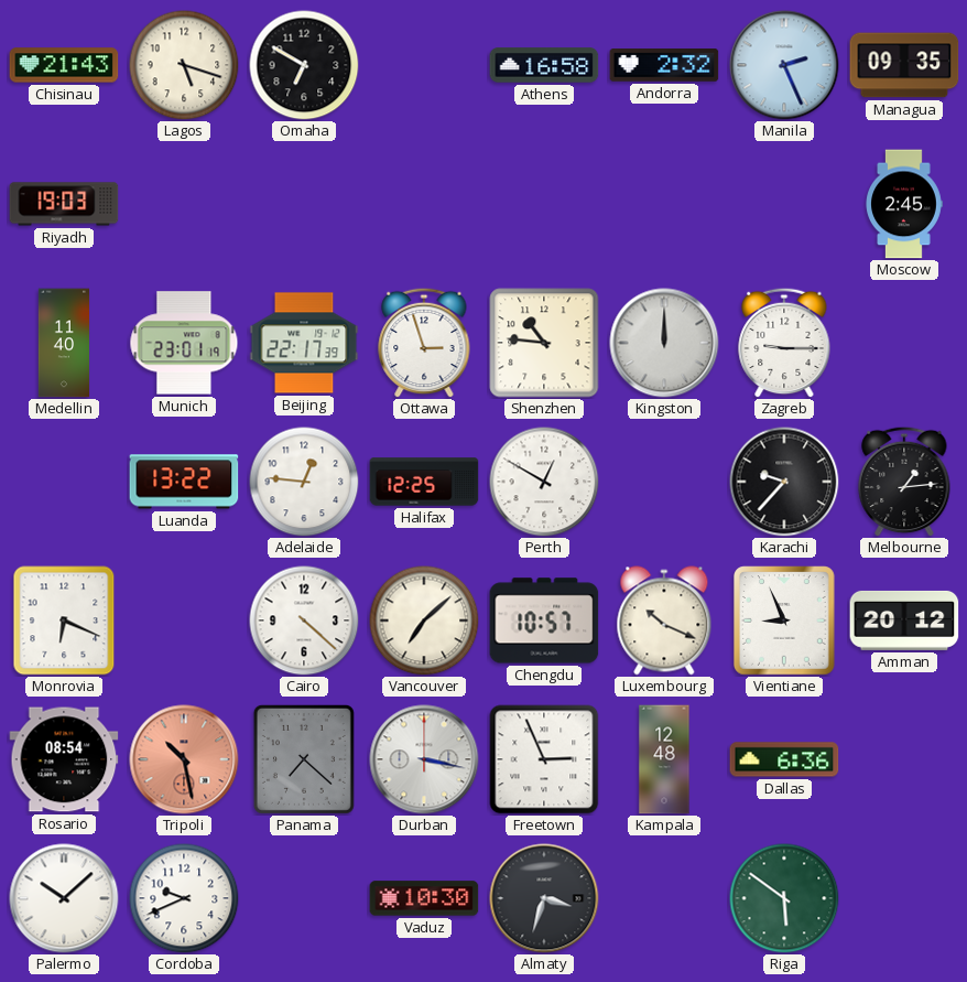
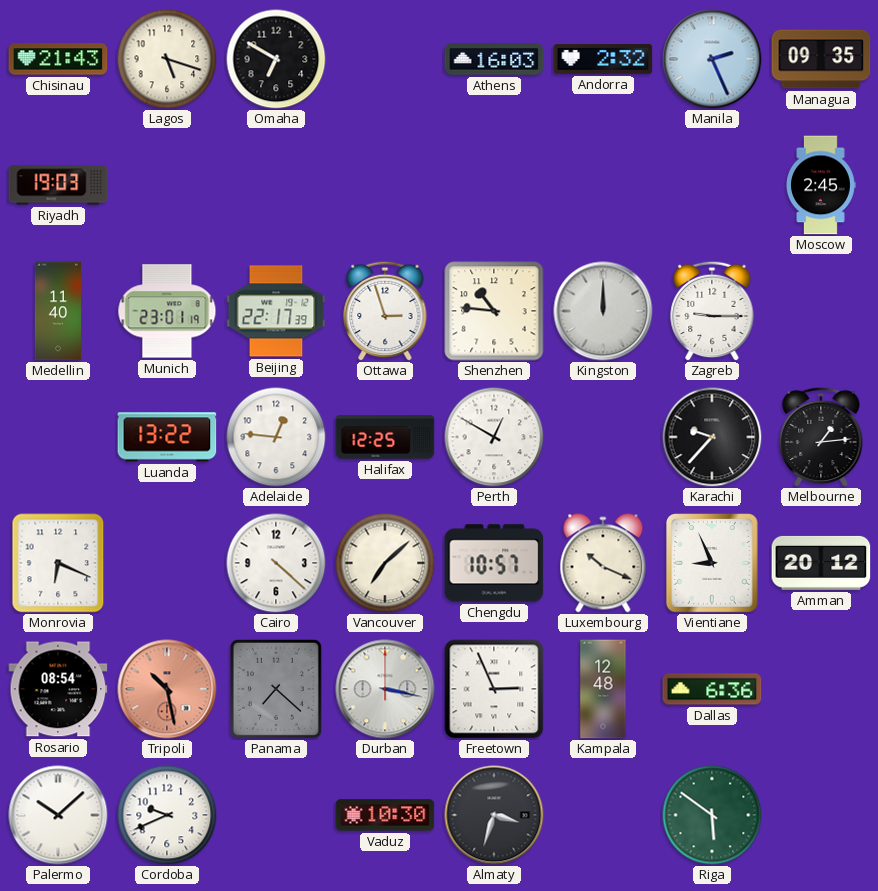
Athens: 16:58 -> 16:03
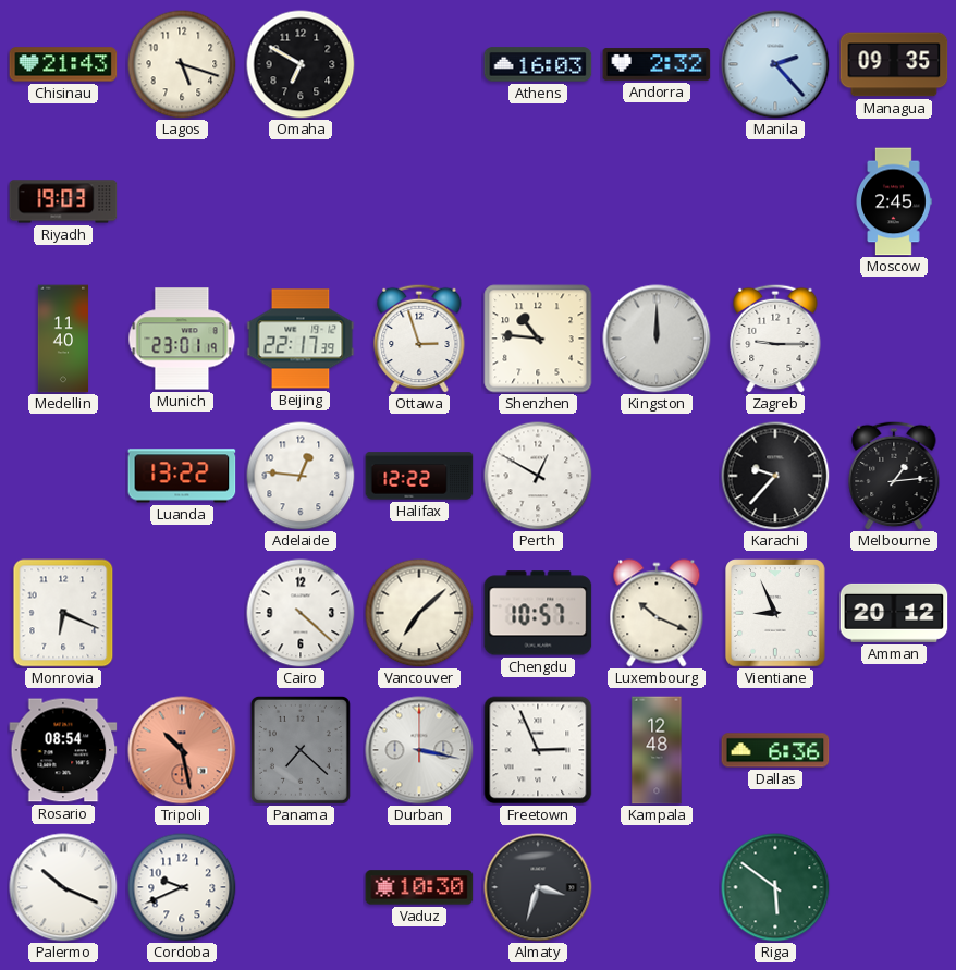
Manila: 2:26 -> 2:23
Halifax: 12:25 -> 12:22
Palermo: 10:08 -> 10:19
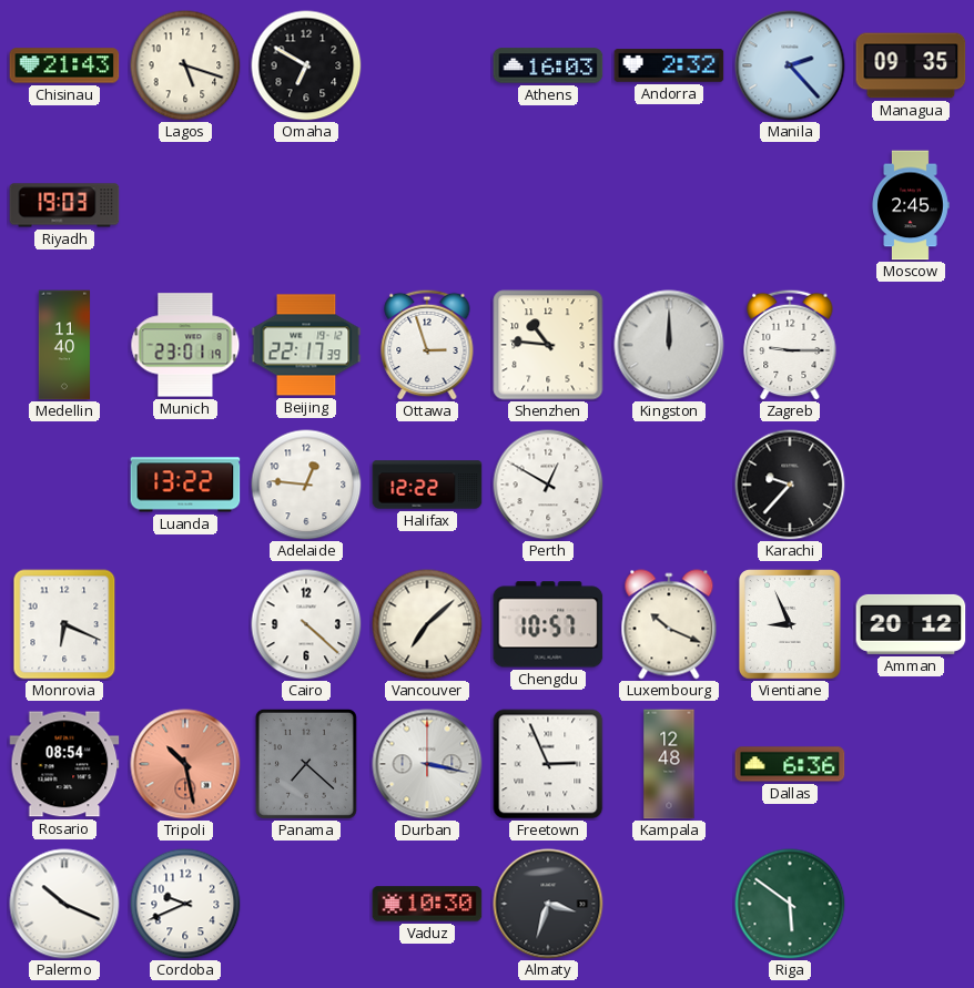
Melbourne: 1:14 -> none
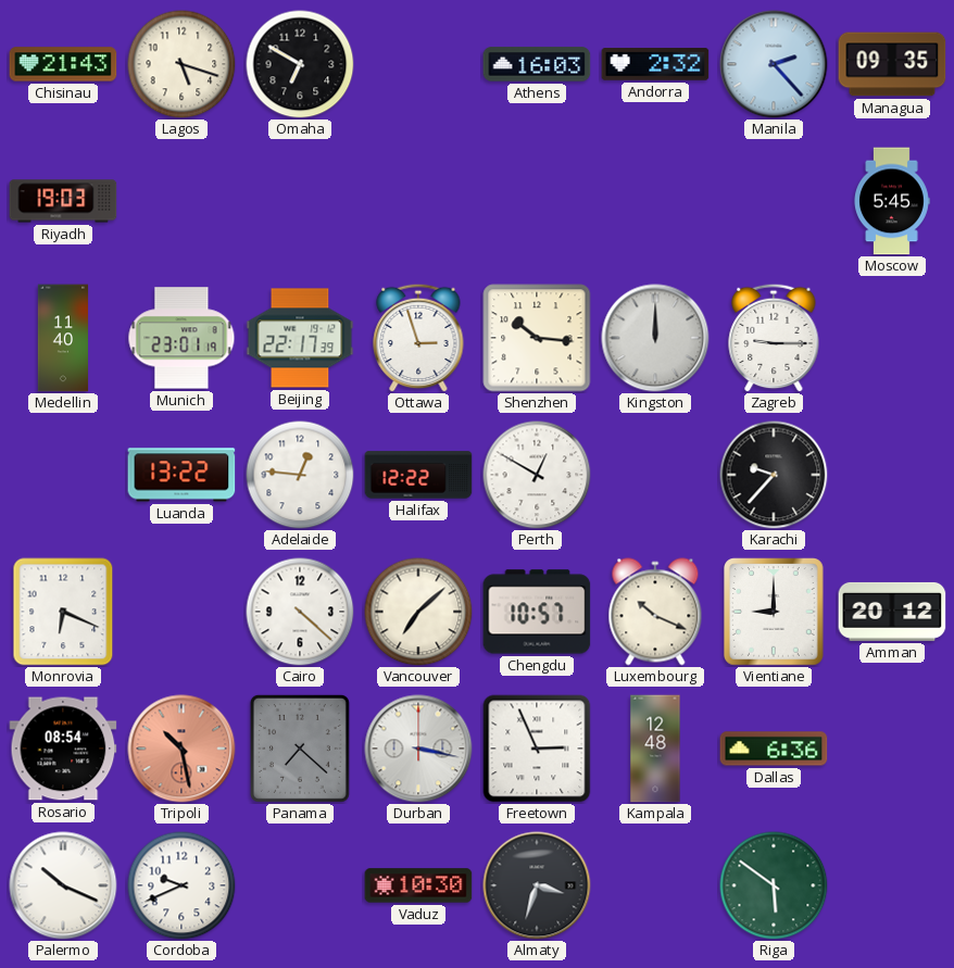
Moscow: 2:45 -> 5:45
Shenzhen: 10:46 -> 10:16
Vientiane: 8:56 -> 9:00
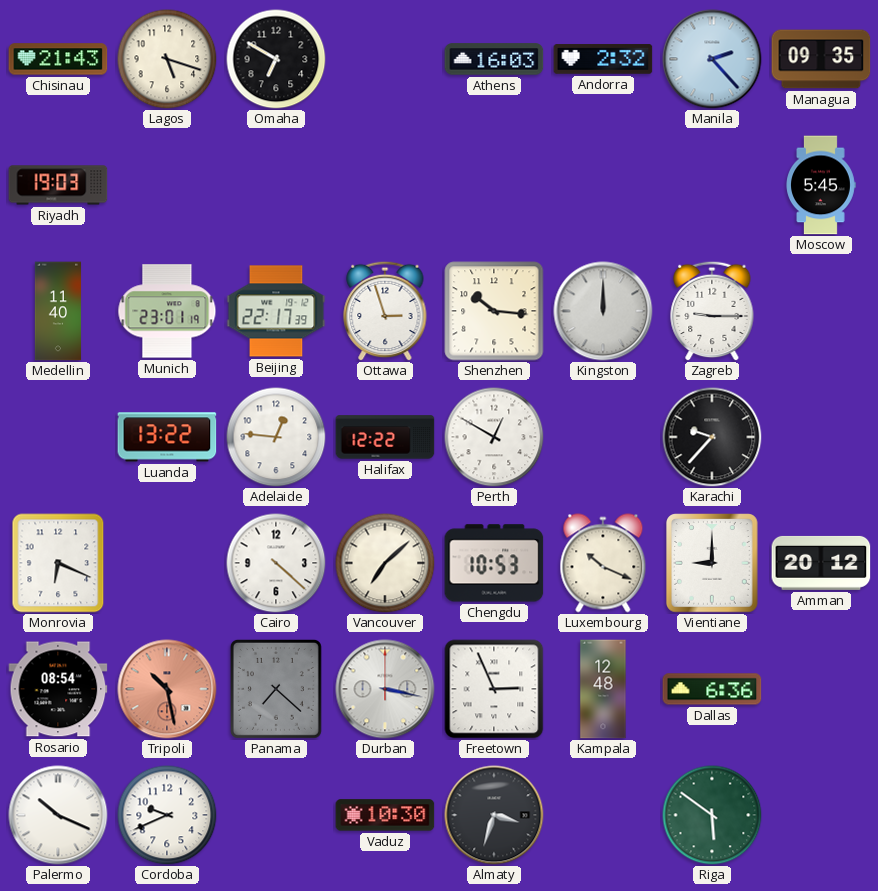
Chengdu: 10:57 -> 10:53
